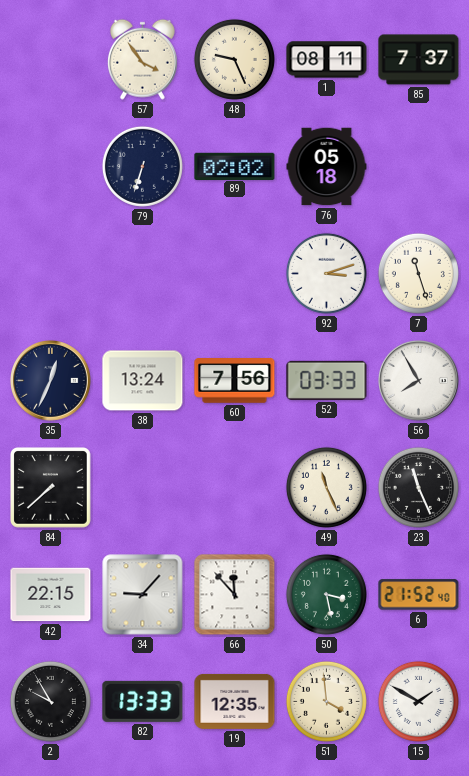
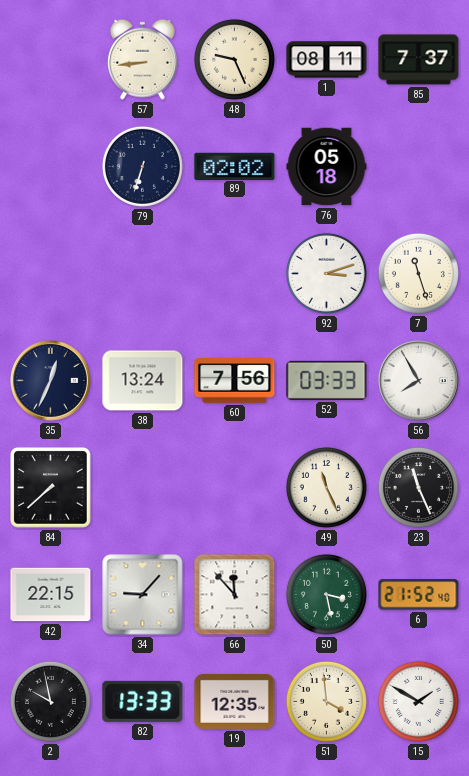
57: 3:54 -> 8:44
2: 9:55 -> 9:58
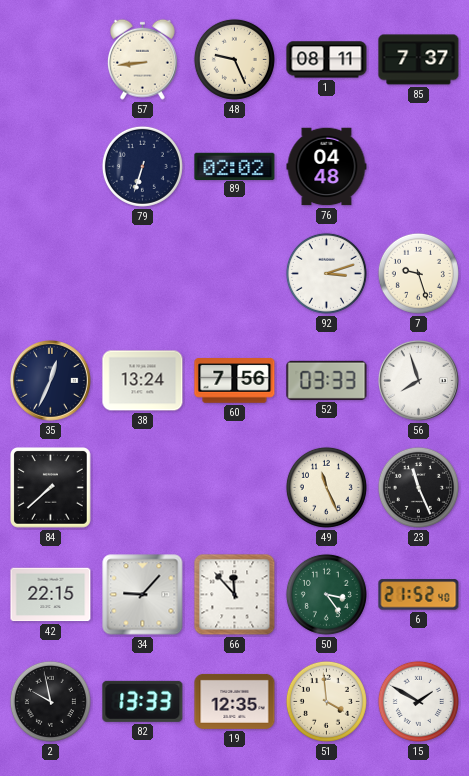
76: 05:18 -> 04:48
7: 11:27 -> 9:27
56: 7:55 -> 7:57
50: 3:28 -> 3:24
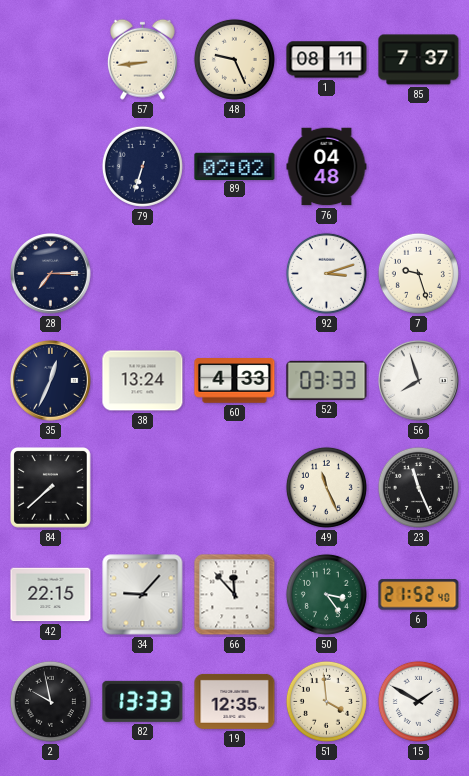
28: none -> 7:15
60: 7:56 -> 4:33
